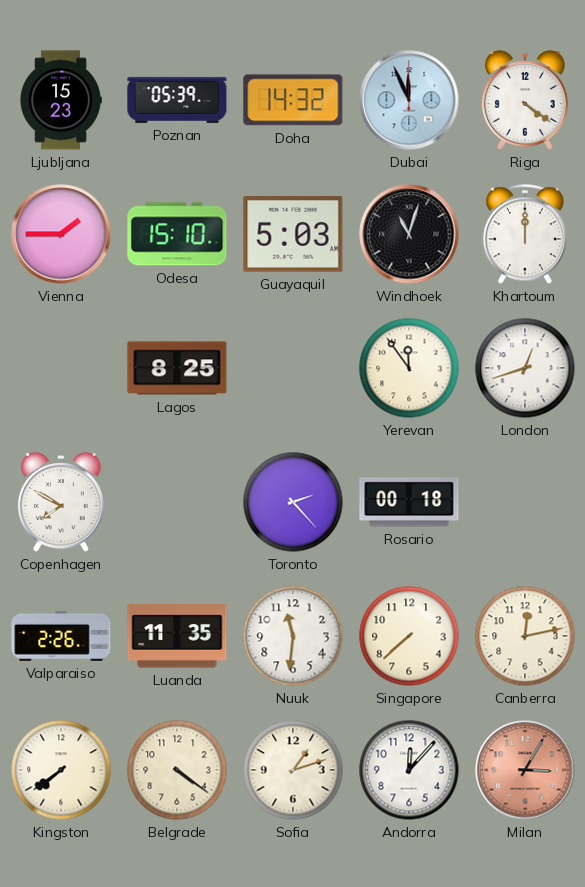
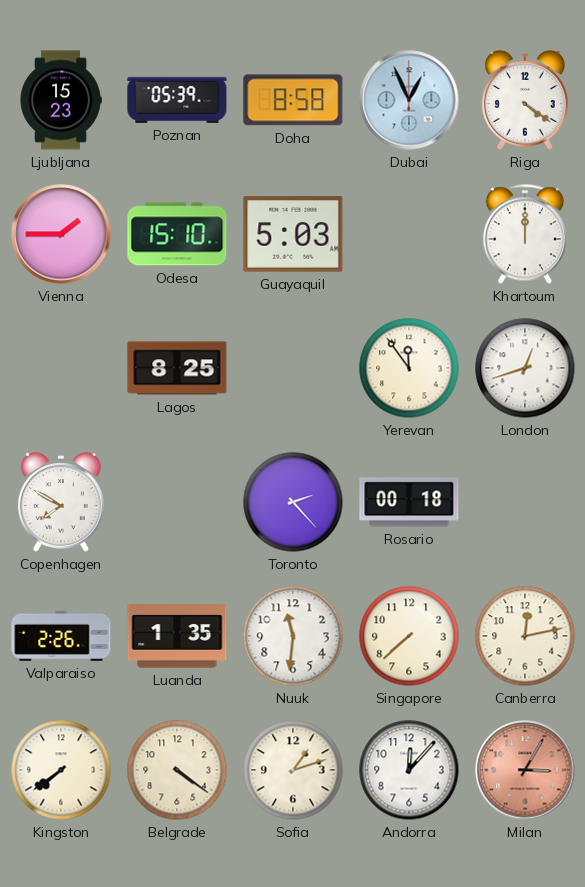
Doha: 14:32 -> 8:58
Dubai: 11:56 -> 12:56
Windhoek: 11:03 -> none
Luanda: 11:35 -> 1:35
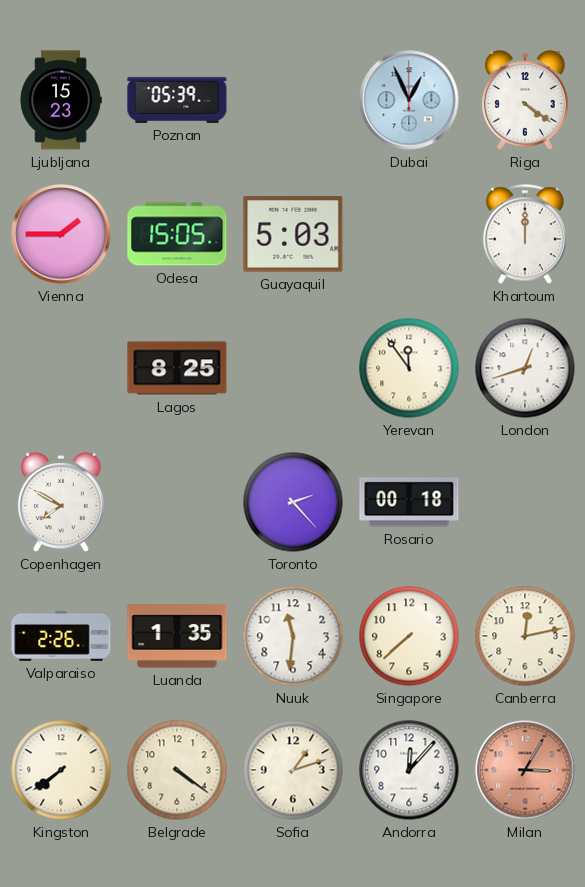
Doha: 8:58 -> none
Odesa: 15:10 -> 15:05
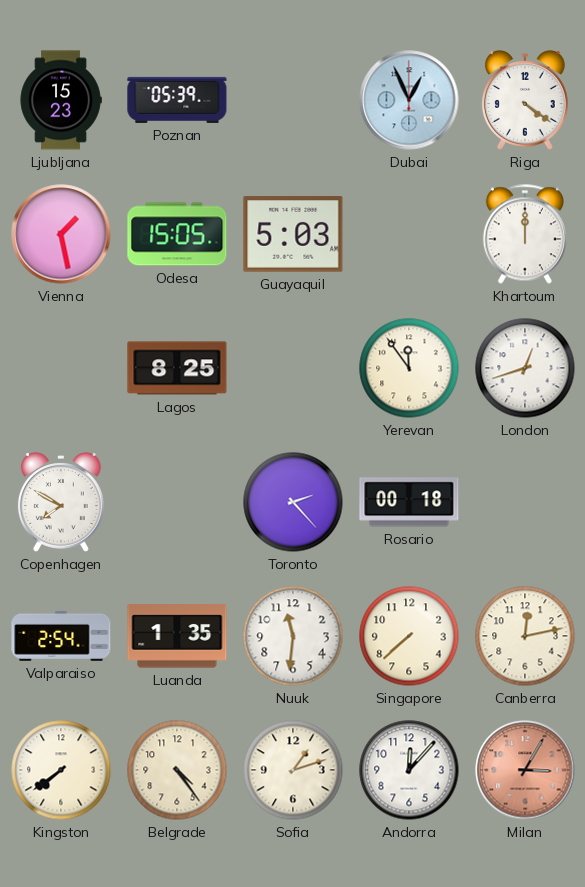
Vienna: 1:45 -> 1:28
Valparaiso: 2:26 -> 2:54
Belgrade: 4:21 -> 4:24
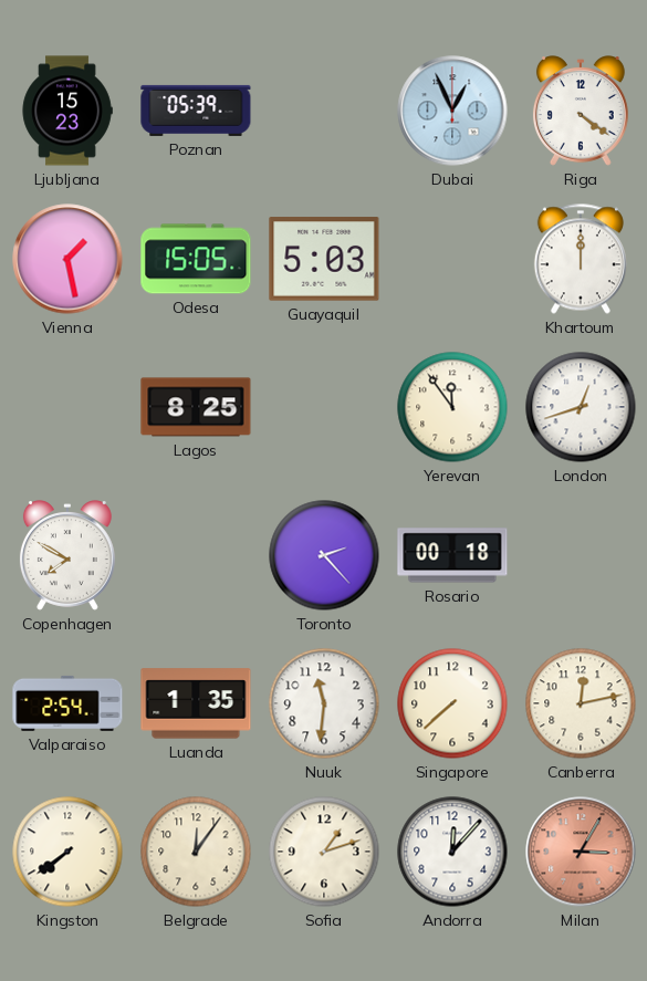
Belgrade: 4:24 -> 12:06
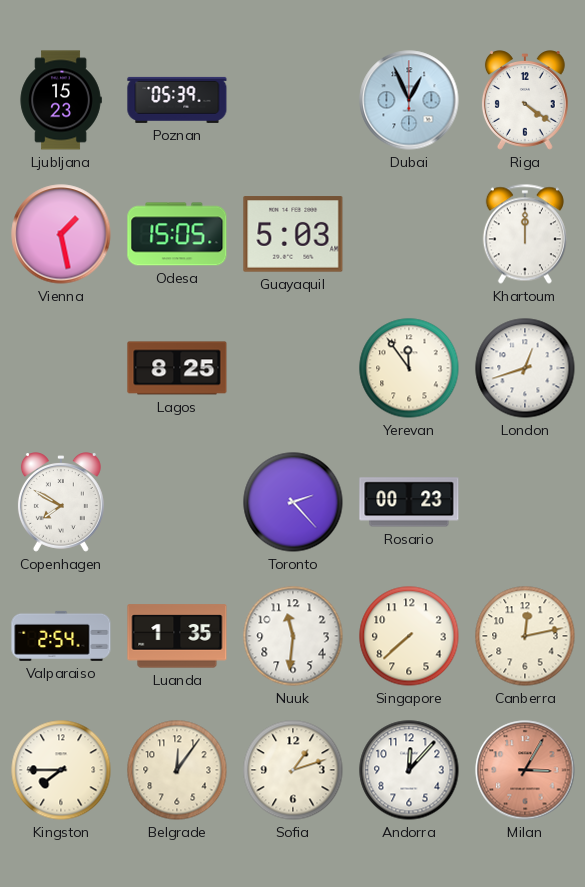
Rosario: 00:18 -> 00:23
Kingston: 7:39 -> 7:45
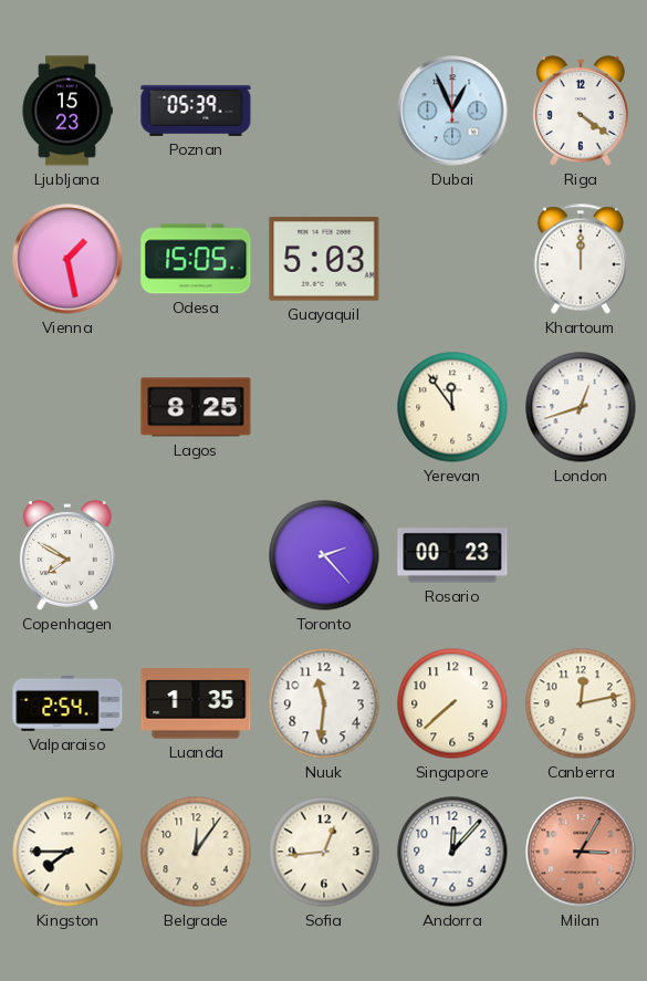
Sofia: 1:12 -> 12:44
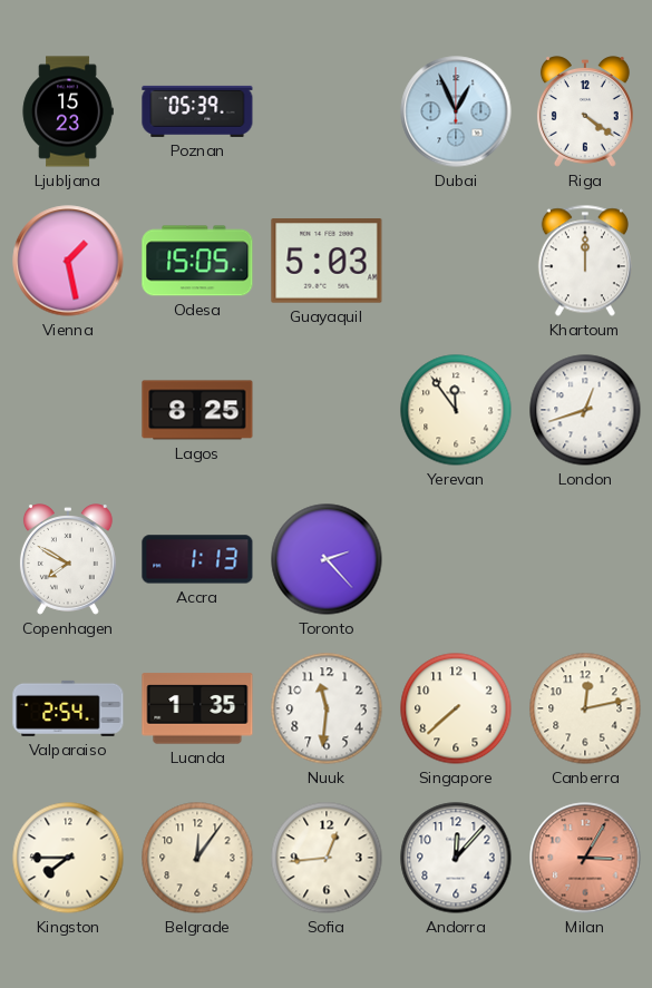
Accra: none -> 1:13
Rosario: 00:23 -> none
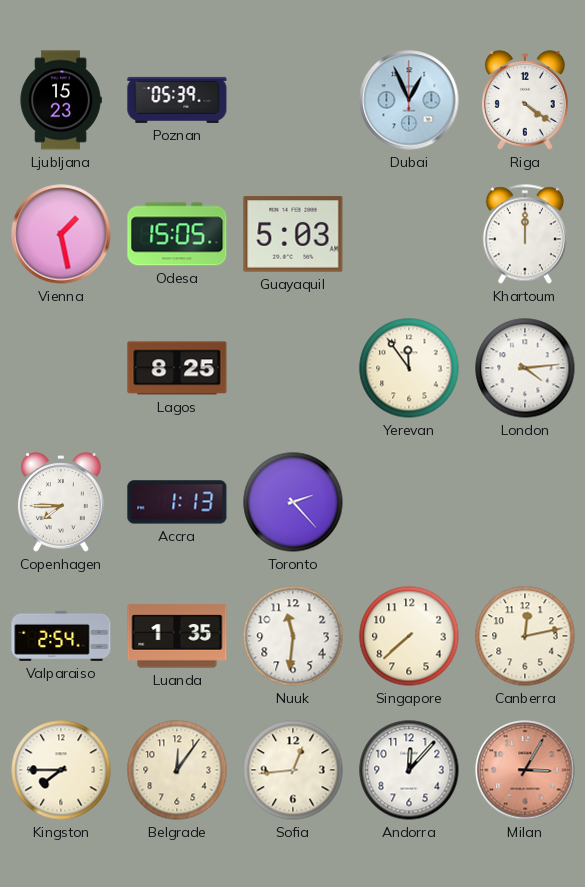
London: 12:42 -> 4:14
Copenhagen: 7:50 -> 7:45
